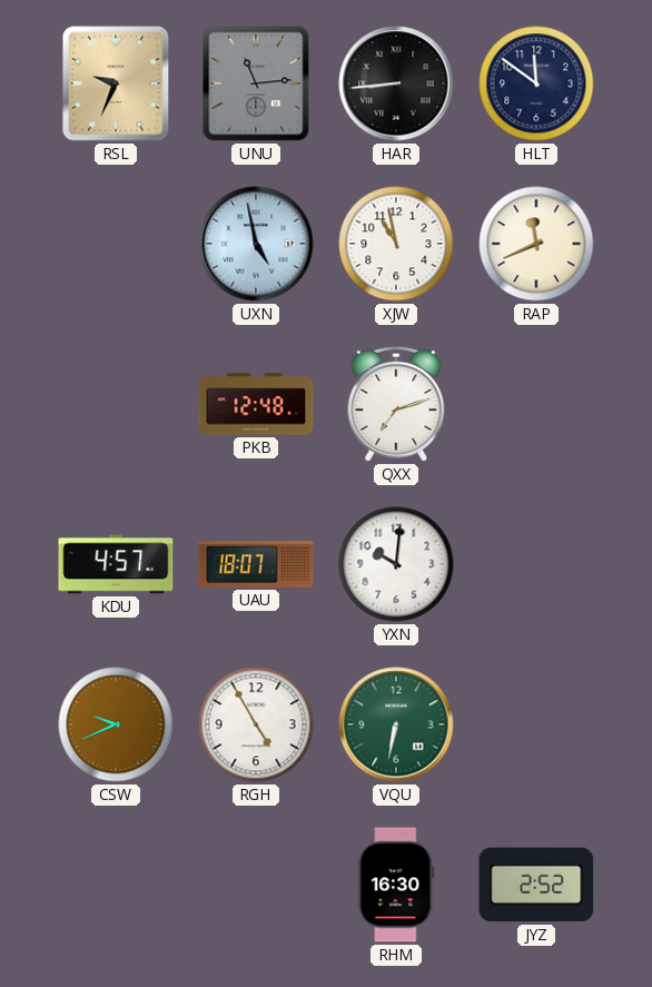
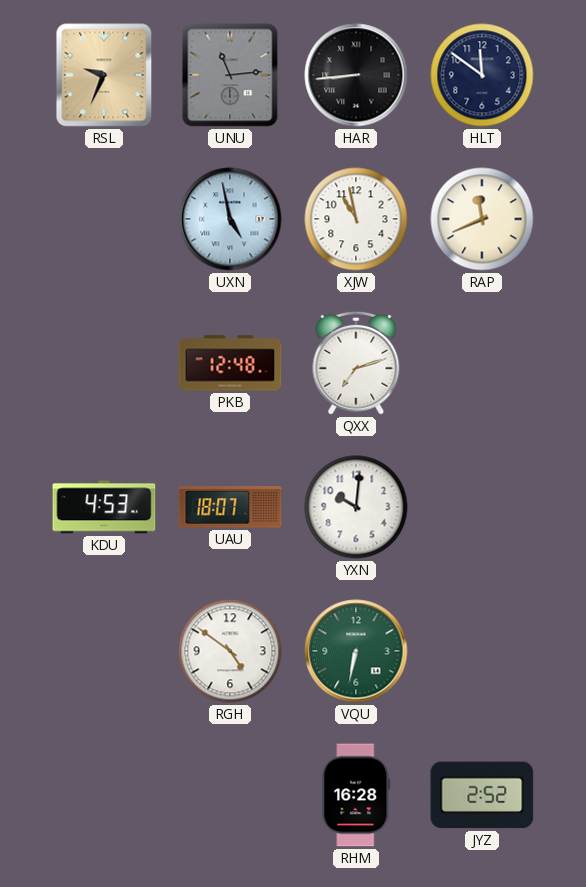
KDU: 4:57 -> 4:53
CSW: 9:41 -> none
RGH: 4:55 -> 4:51
RHM: 16:30 -> 16:28
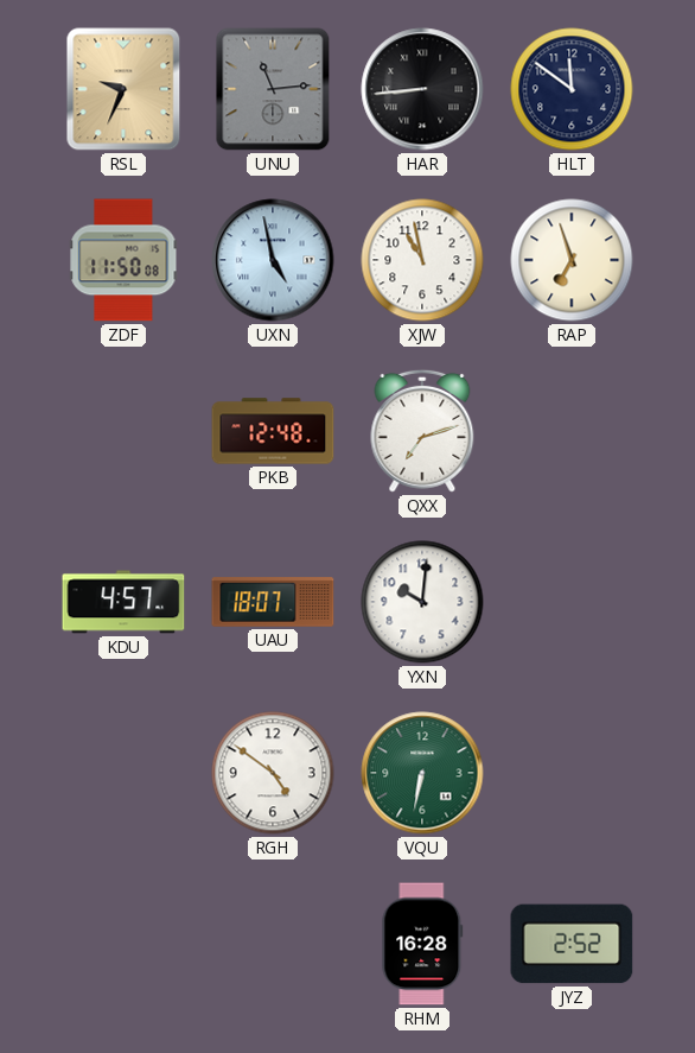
ZDF: none -> 11:50
RAP: 11:41 -> 6:57
KDU: 4:53 -> 4:57
